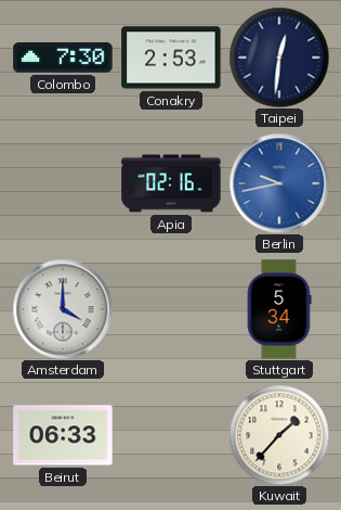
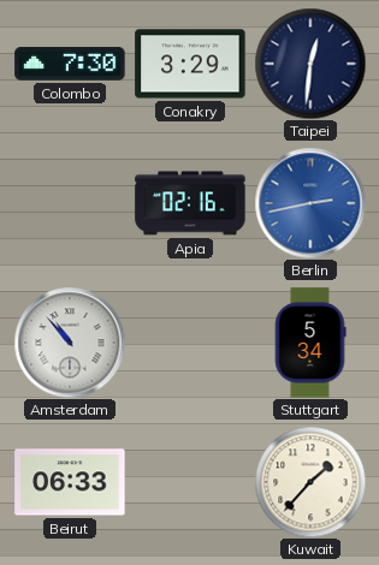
Conakry: 2:53 -> 3:29
Berlin: 9:43 -> 2:43
Amsterdam: 4:00 -> 10:53
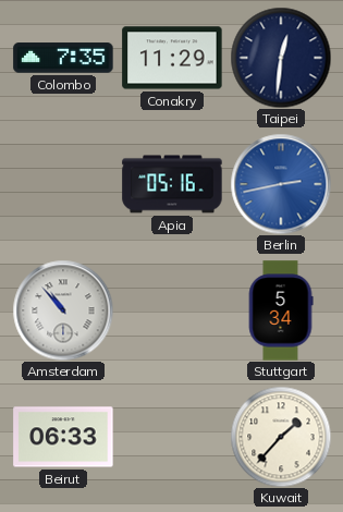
Colombo: 7:30 -> 7:35
Conakry: 3:29 -> 11:29
Apia: 02:16 -> 05:16
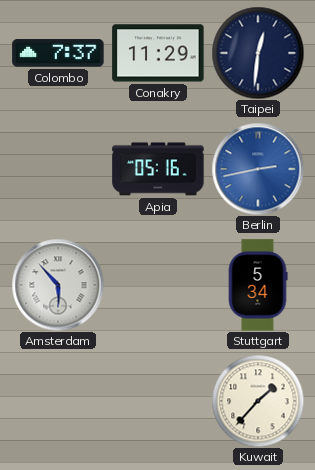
Colombo: 7:35 -> 7:37
Amsterdam: 10:53 -> 5:53
Beirut: 06:33 -> none
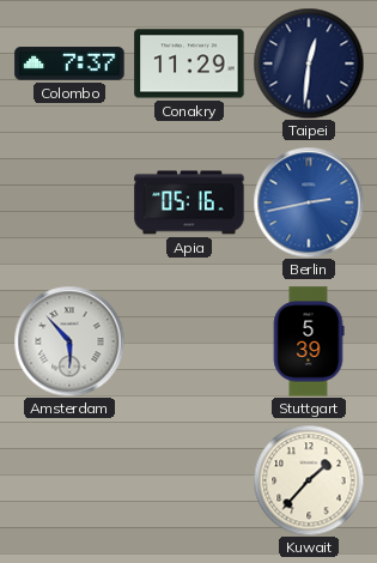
Stuttgart: 5:34 -> 5:39
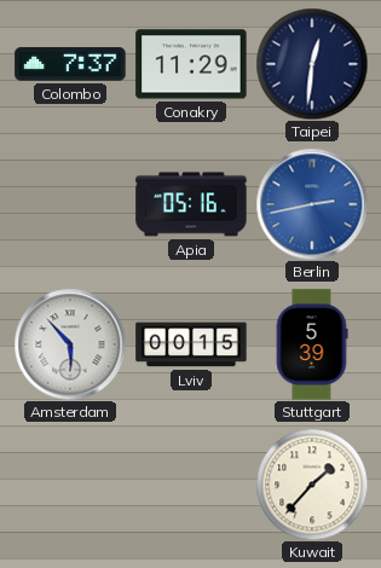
Lviv: none -> 00:15
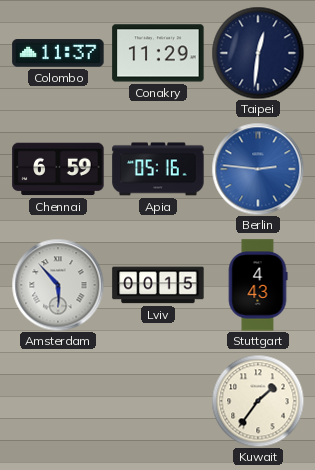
Colombo: 7:37 -> 11:37
Chennai: none -> 6:59
Berlin: 2:43 -> 2:46
Stuttgart: 5:39 -> 4:43
Kuwait: 1:37 -> 1:36
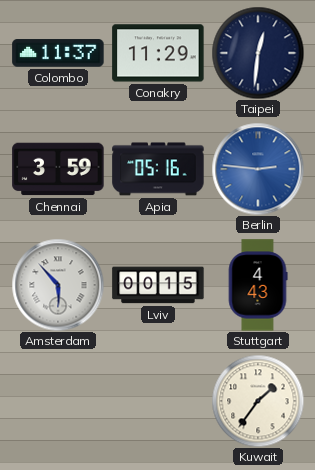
Chennai: 6:59 -> 3:59
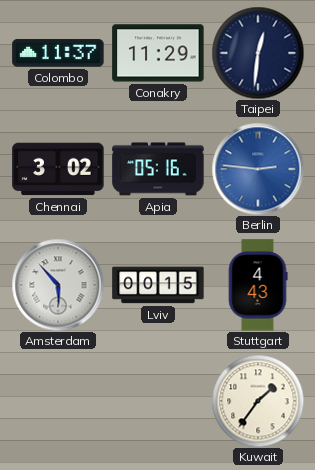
Chennai: 3:59 -> 3:02
